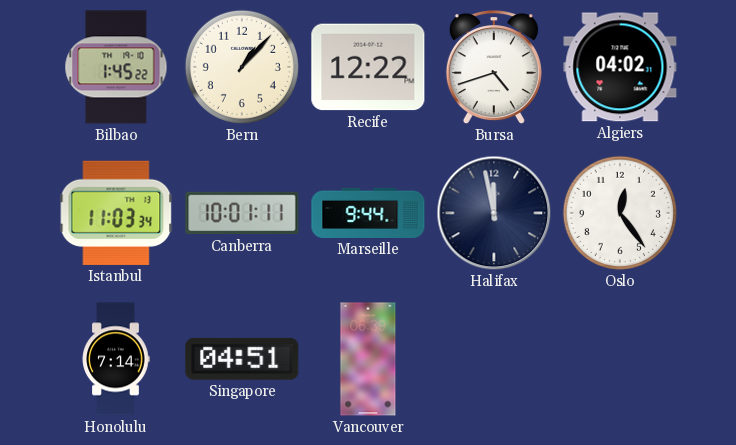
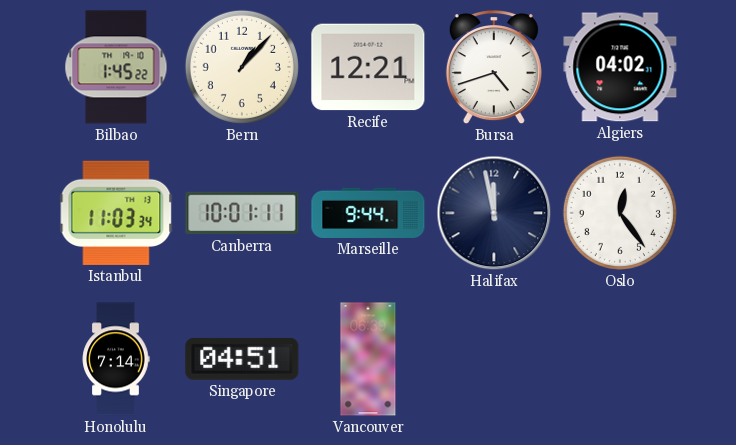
Recife: 12:22 -> 12:21
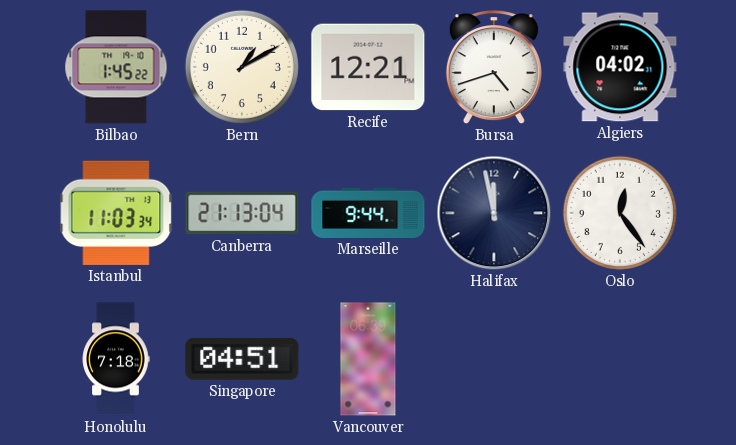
Bern: 1:07 -> 1:10
Canberra: 10:01 -> 21:13
Honolulu: 7:14 -> 7:18
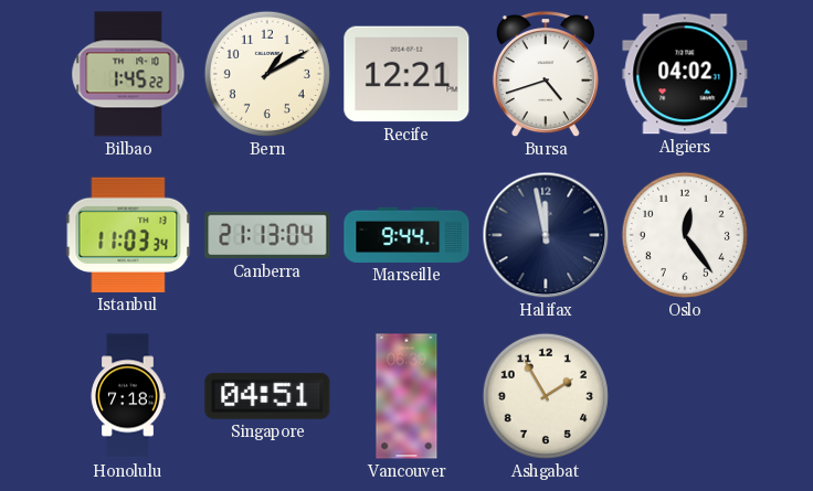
Ashgabat: none -> 1:55
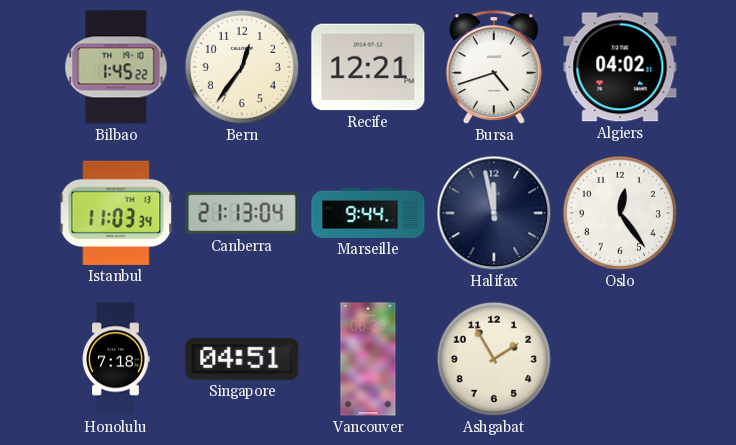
Bern: 1:10 -> 12:36
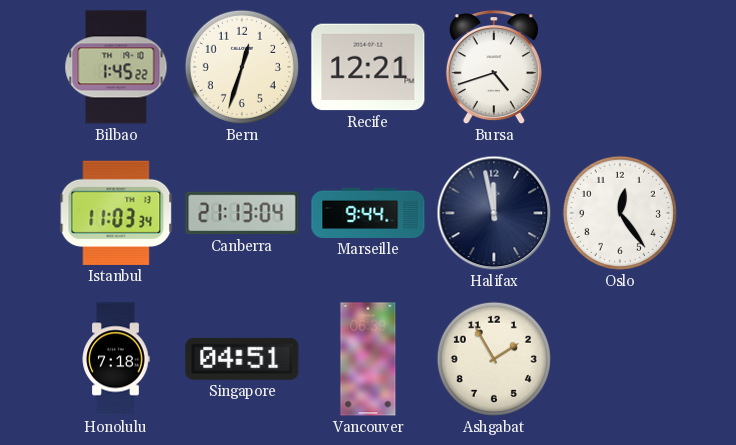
Bern: 12:36 -> 12:33
Algiers: 04:02 -> none
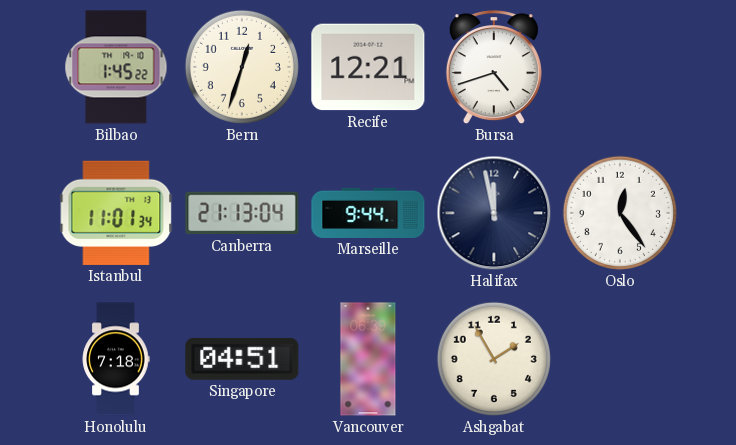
Istanbul: 11:03 -> 11:01
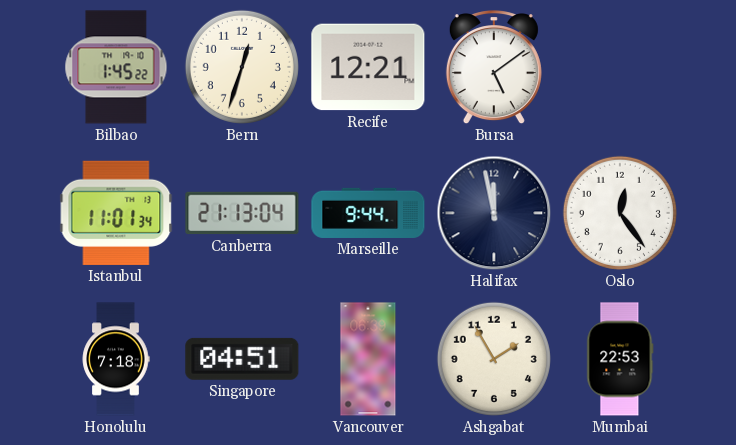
Bursa: 4:42 -> 5:09
Mumbai: none -> 22:53
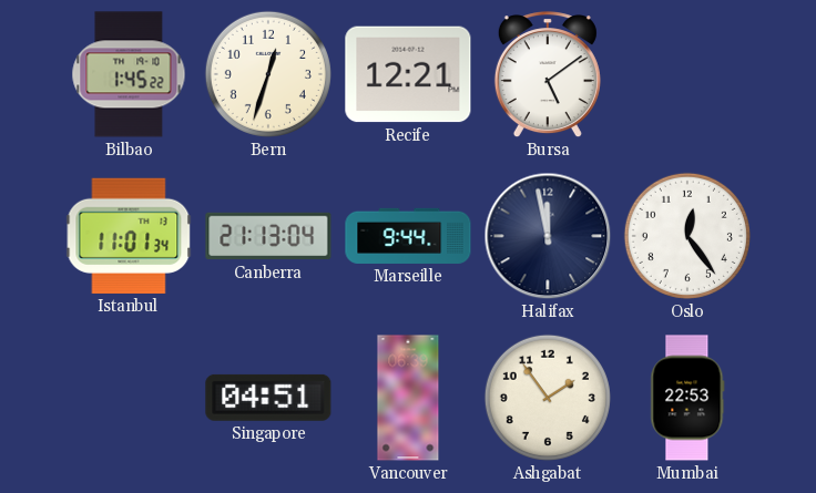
Honolulu: 7:18 -> none
Ashgabat: 1:55 -> 1:54
